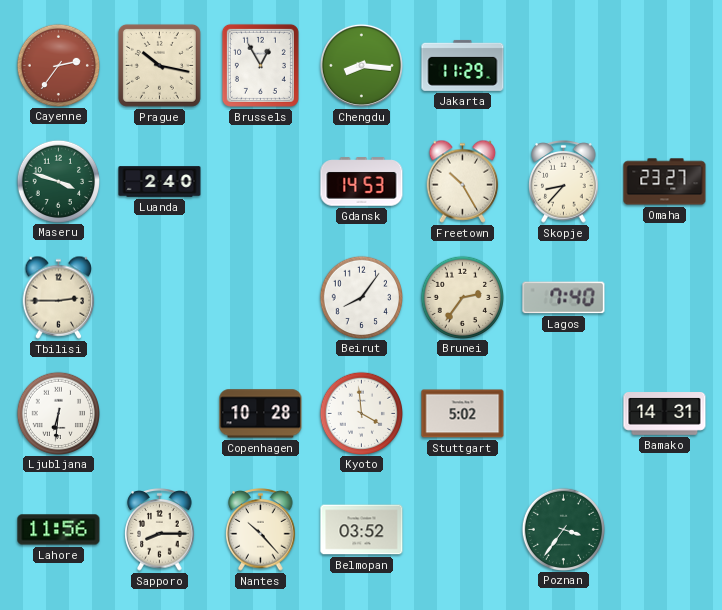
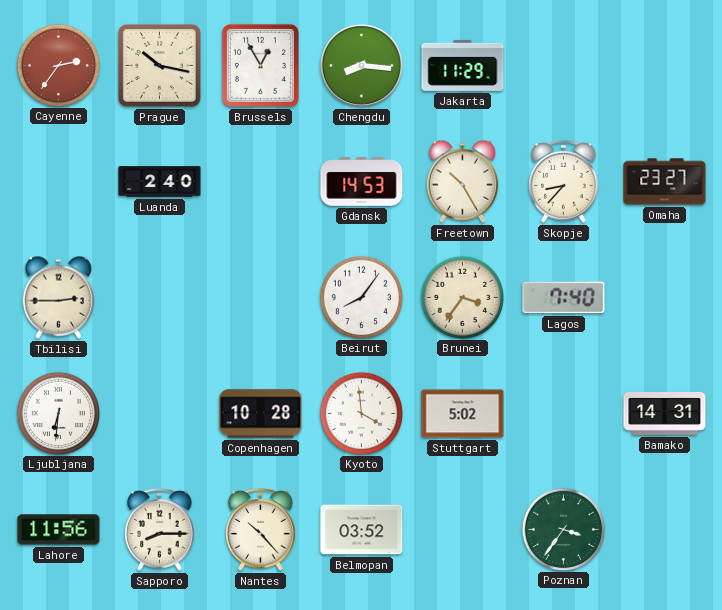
Maseru: 3:48 -> none
Brunei: 2:36 -> 3:36
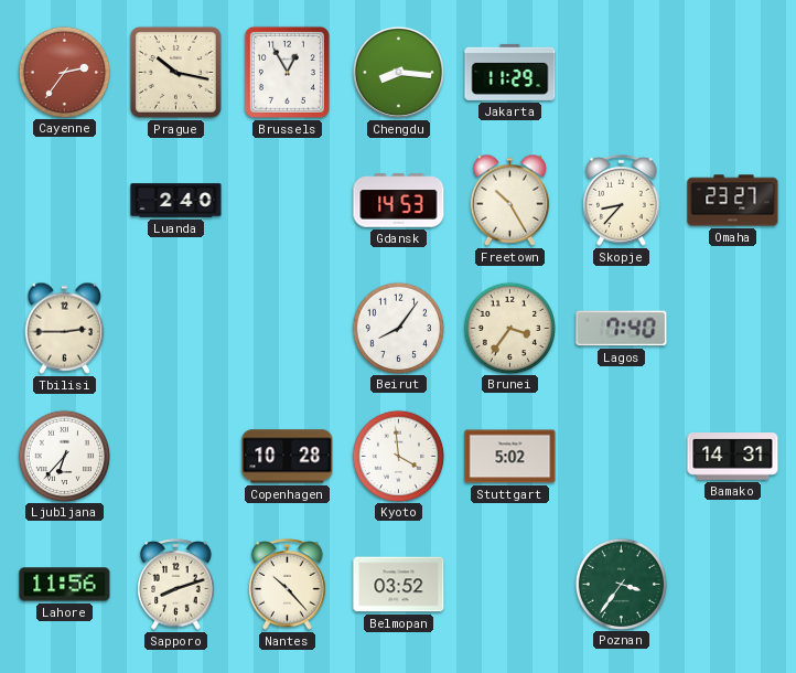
Ljubljana: 6:31 -> 6:37
Sapporo: 8:15 -> 8:12
